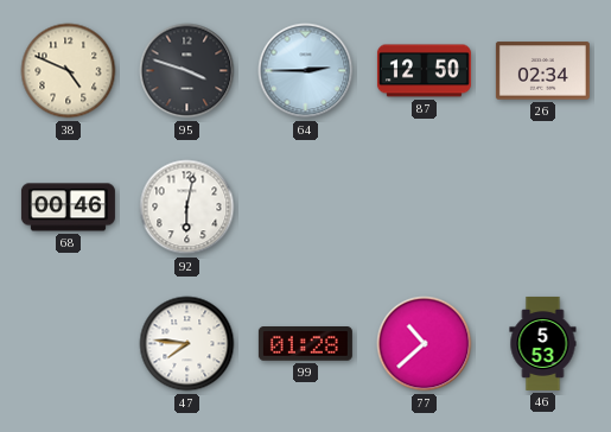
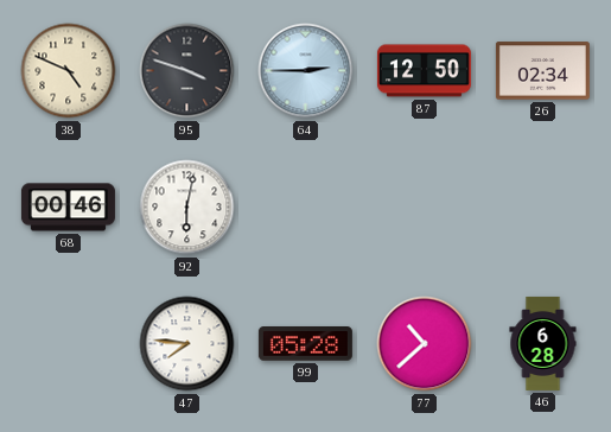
99: 01:28 -> 05:28
46: 5:53 -> 6:28
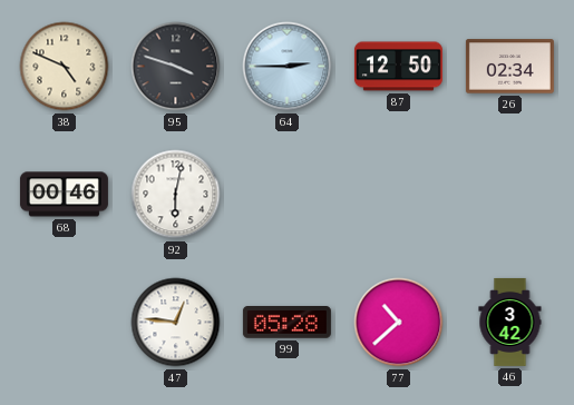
47: 7:46 -> 12:46
46: 6:28 -> 3:42
